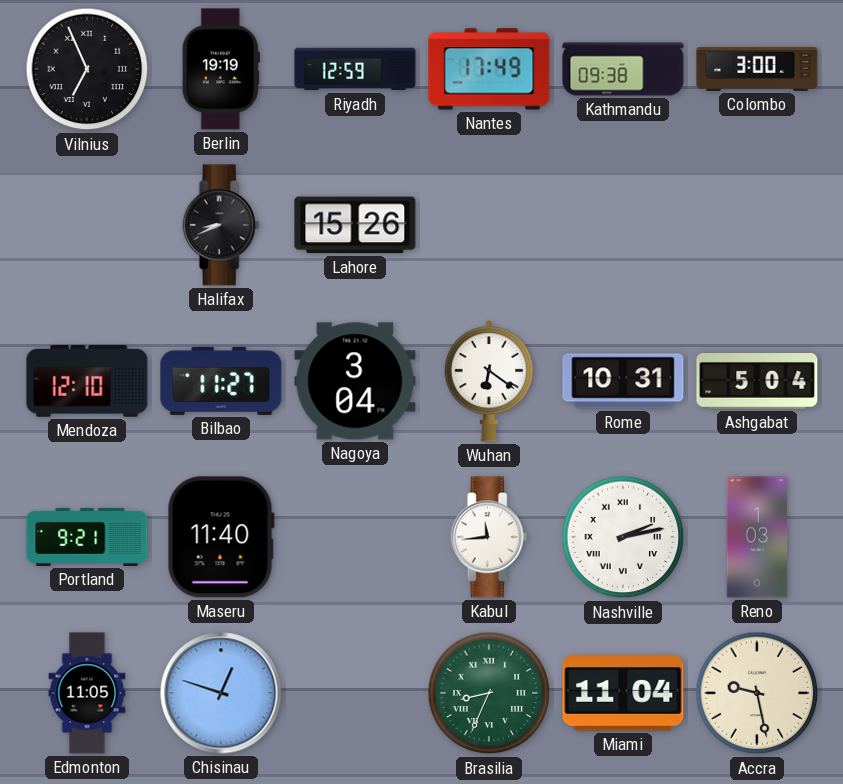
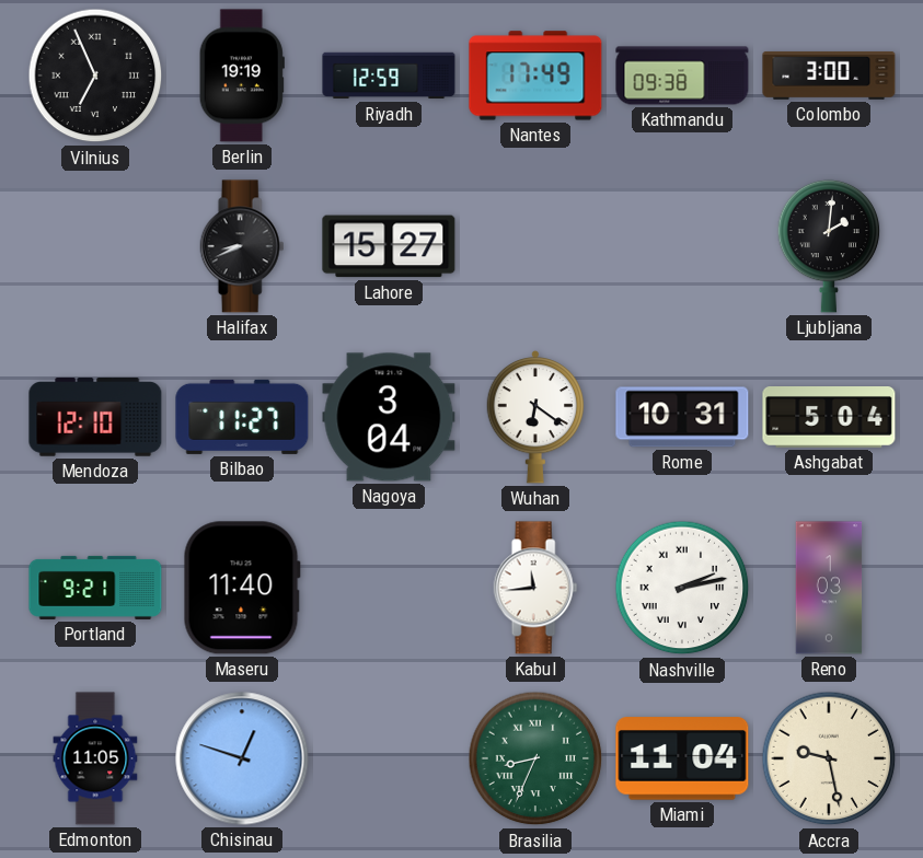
Lahore: 15:26 -> 15:27
Ljubljana: none -> 2:01
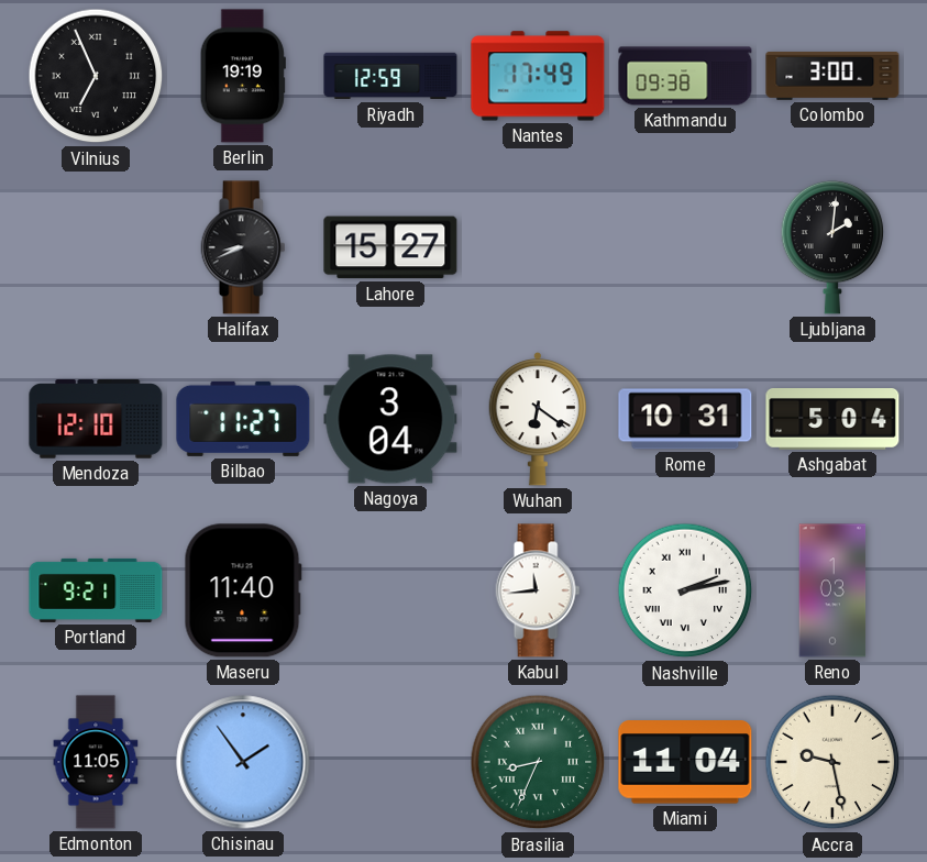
Chisinau: 12:48 -> 1:54
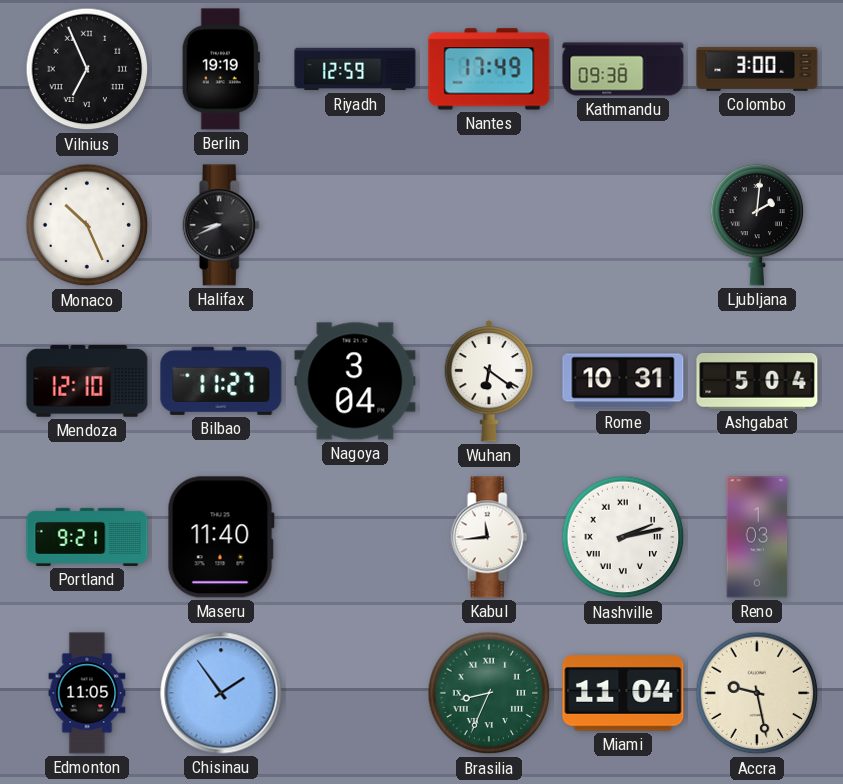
Monaco: none -> 10:26
Lahore: 15:27 -> none
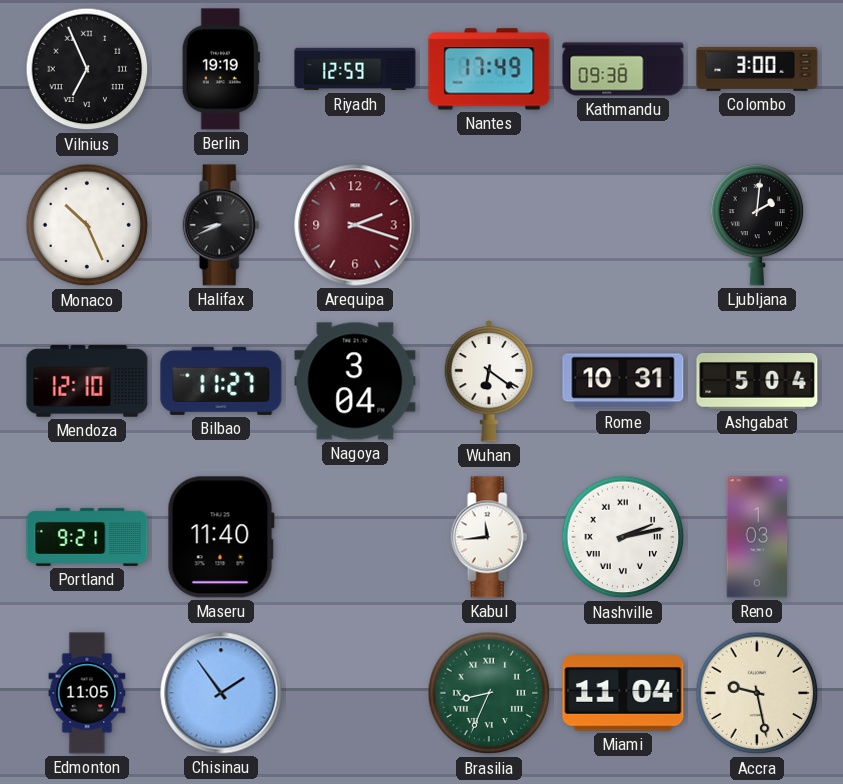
Arequipa: none -> 2:18
